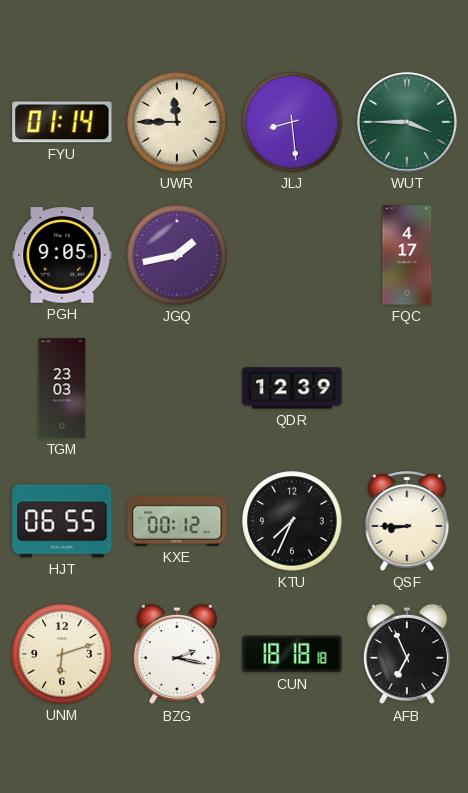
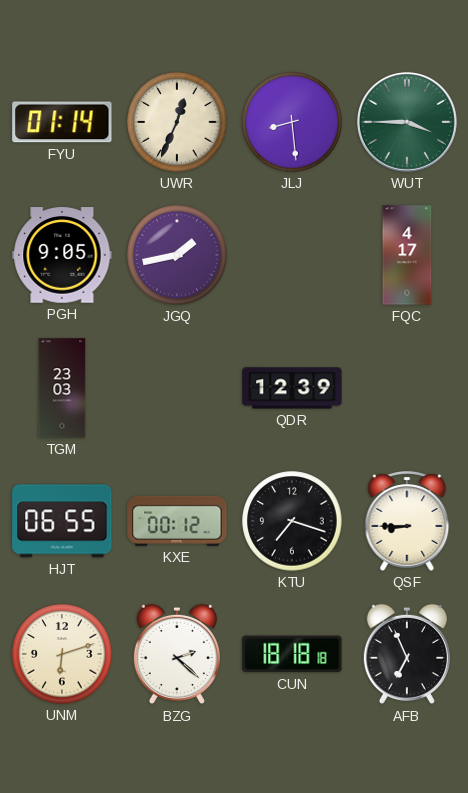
UWR: 11:45 -> 12:34
KTU: 7:34 -> 7:18
BZG: 2:17 -> 2:22
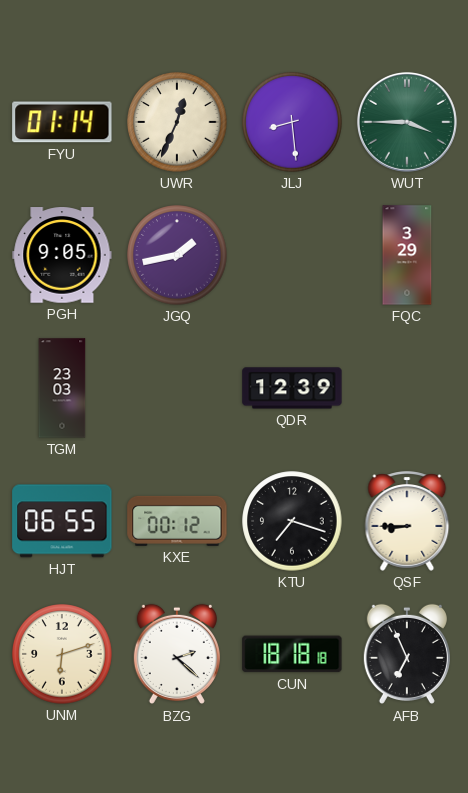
FQC: 4:17 -> 3:29
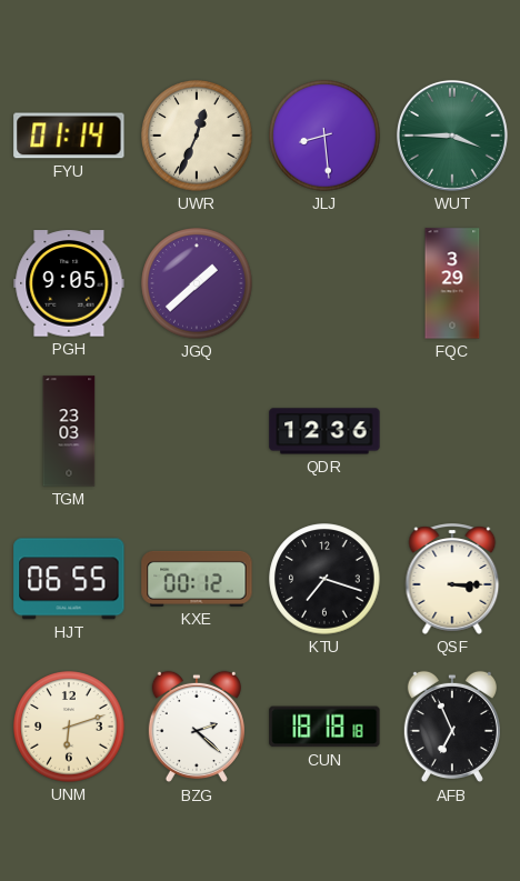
JGQ: 1:43 -> 1:38
QDR: 12:39 -> 12:36
QSF: 8:45 -> 3:15
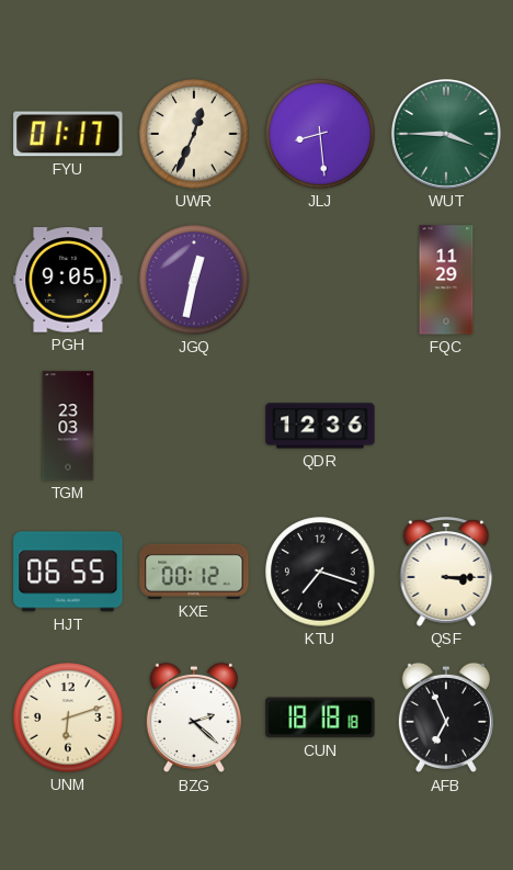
FYU: 01:14 -> 01:17
JGQ: 1:38 -> 12:32
FQC: 3:29 -> 11:29
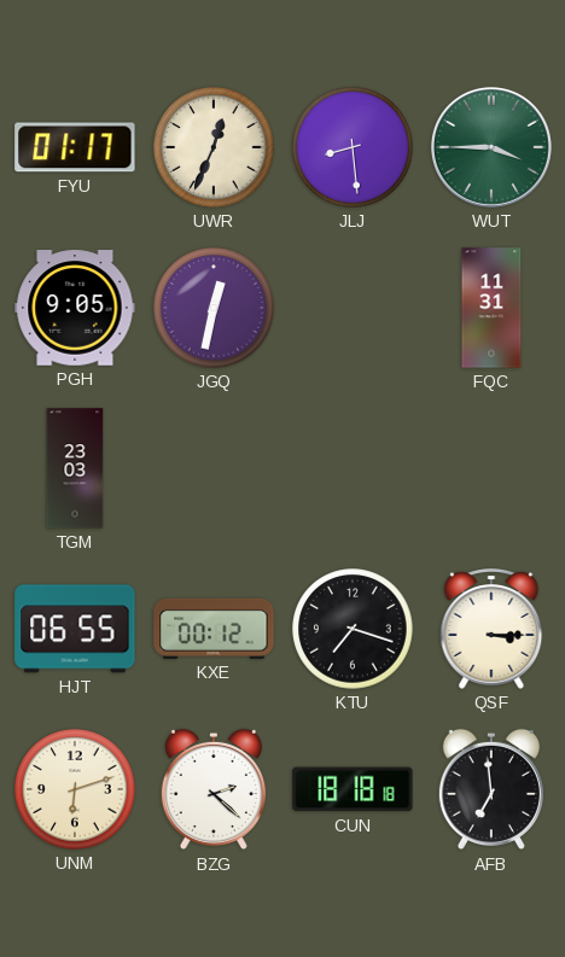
FQC: 11:29 -> 11:31
QDR: 12:36 -> none
AFB: 6:56 -> 6:59
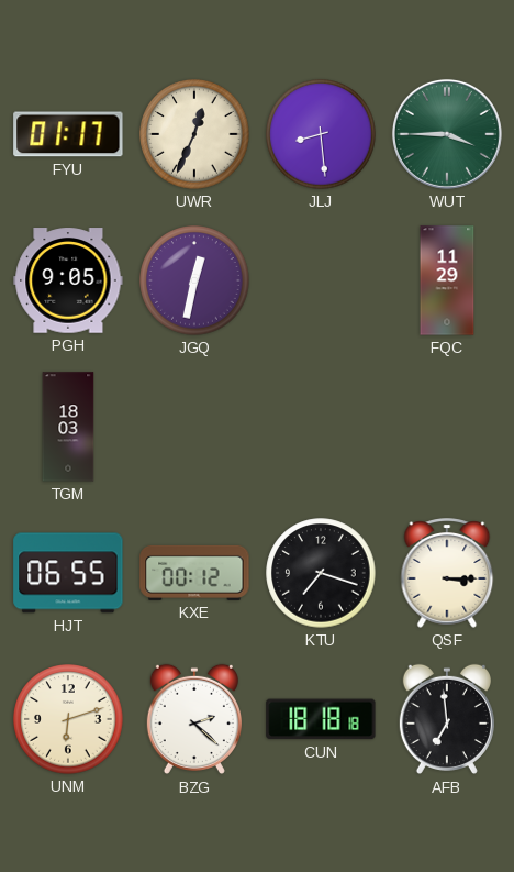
FQC: 11:31 -> 11:29
TGM: 23:03 -> 18:03
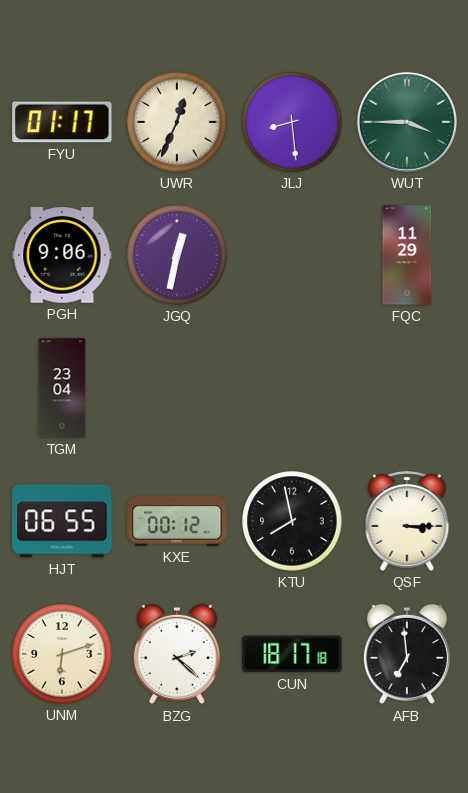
PGH: 9:05 -> 9:06
TGM: 18:03 -> 23:04
KTU: 7:18 -> 7:58
CUN: 18:18 -> 18:17
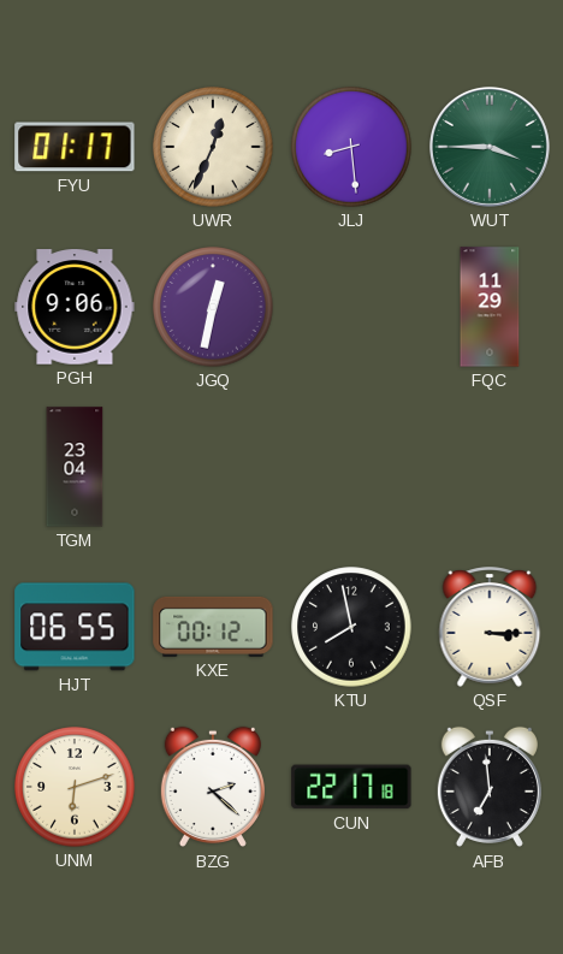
CUN: 18:17 -> 22:17
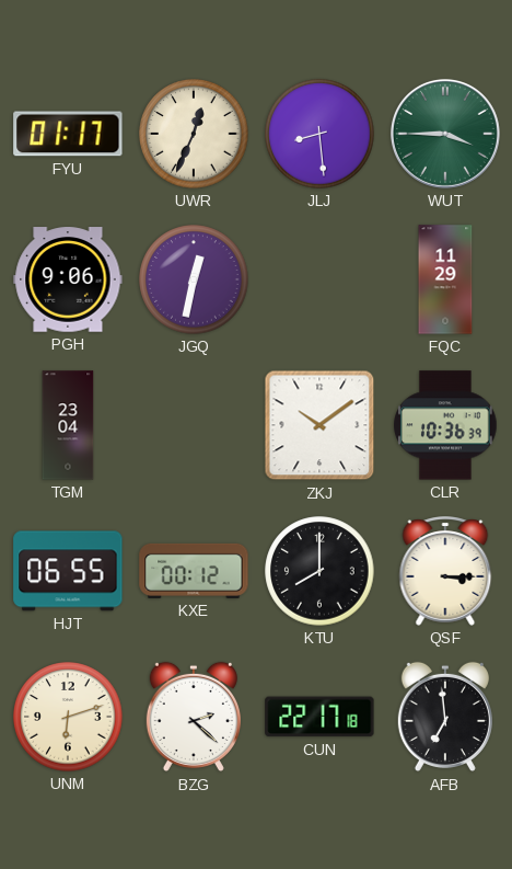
ZKJ: none -> 10:09
CLR: none -> 10:36
KTU: 7:58 -> 8:00
